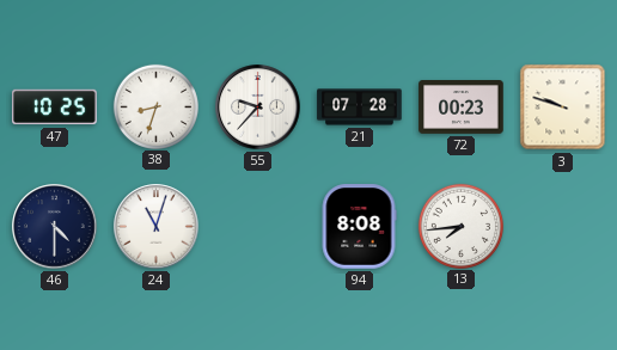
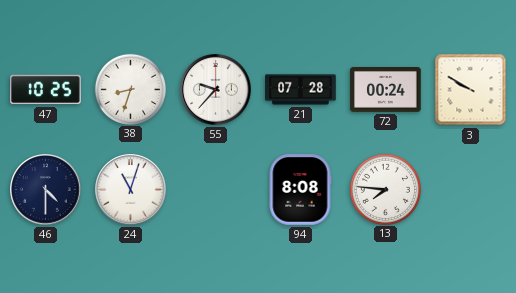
72: 00:23 -> 00:24
3: 9:48 -> 9:50
13: 7:44 -> 7:46
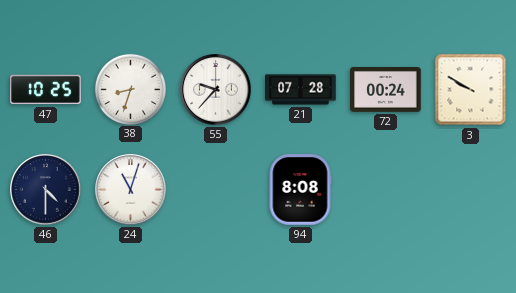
13: 7:46 -> none
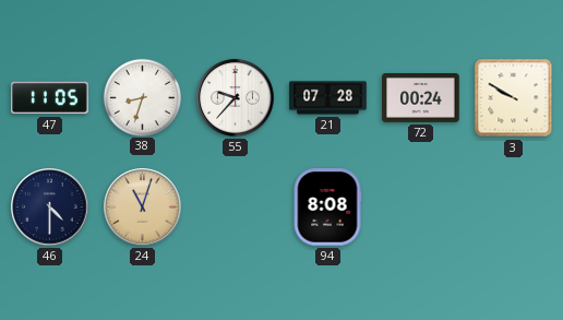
47: 10:25 -> 11:05
24 dial: white -> champagne
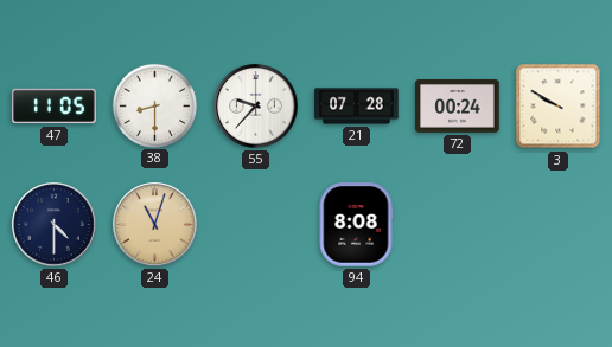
38: 8:33 -> 8:30
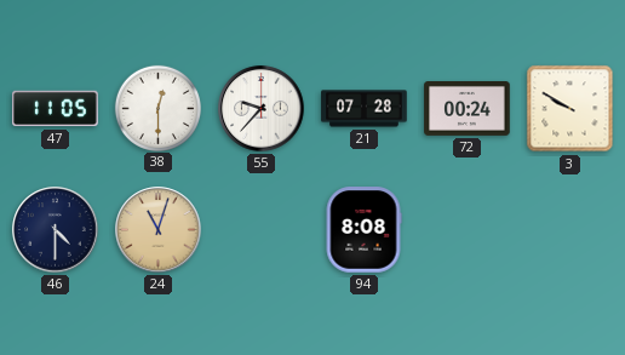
38: 8:30 -> 12:30
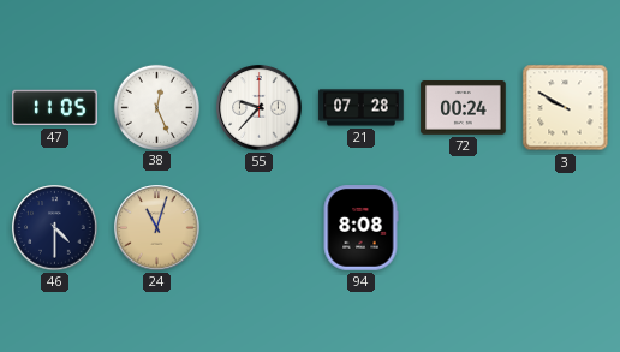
38: 12:30 -> 12:26
